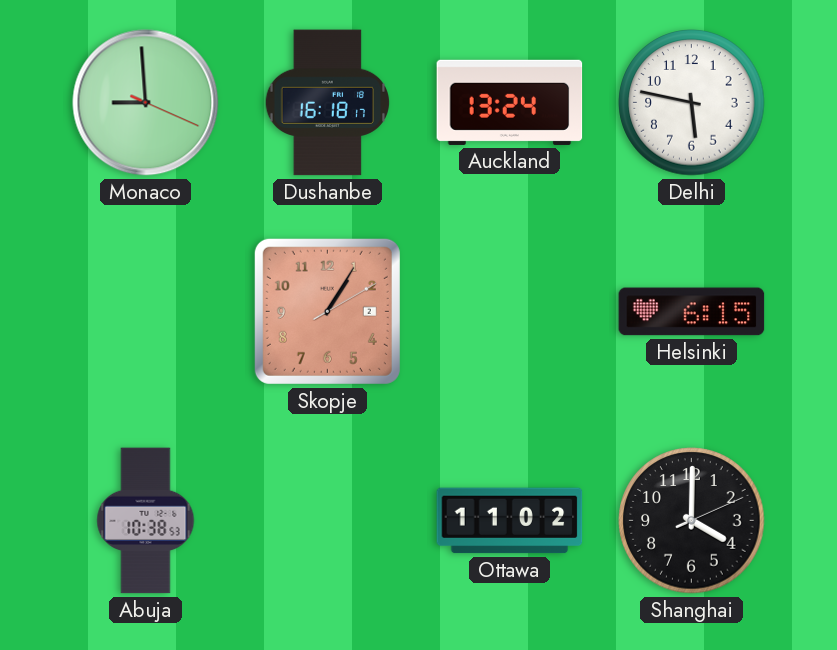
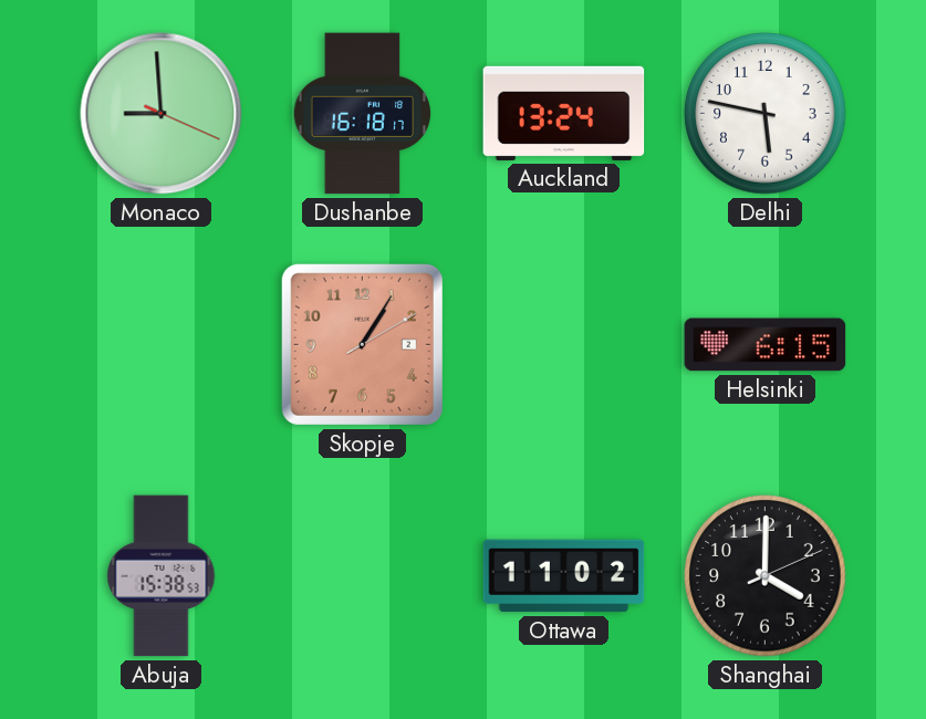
Abuja: 10:38 -> 15:38
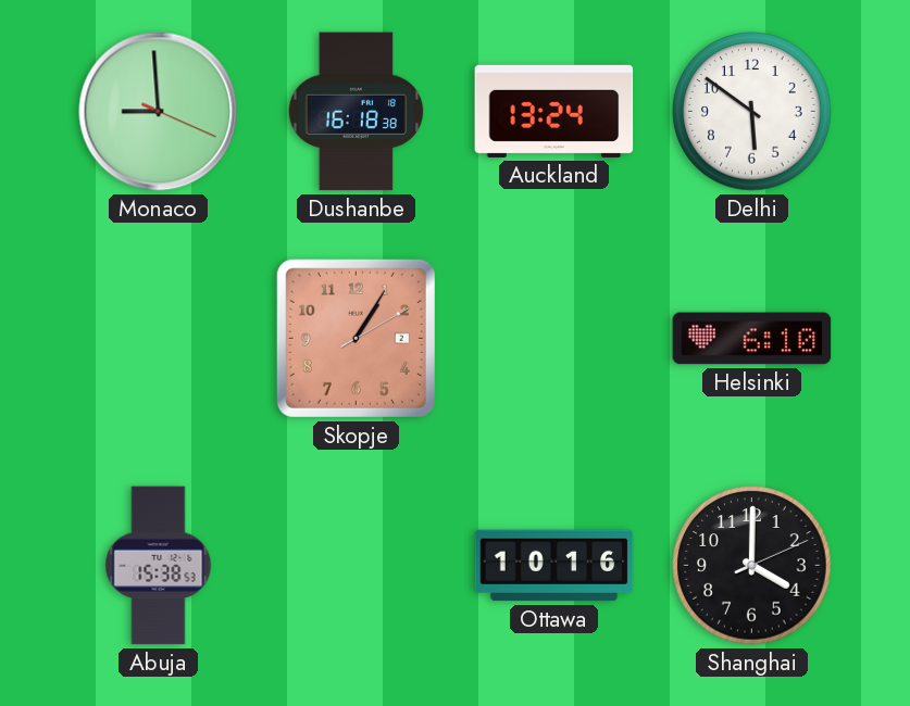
Dushanbe: 16:18:17 -> 16:18:38
Delhi: 5:47 -> 5:51
Helsinki: 6:15 -> 6:10
Ottawa: 11:02 -> 10:16
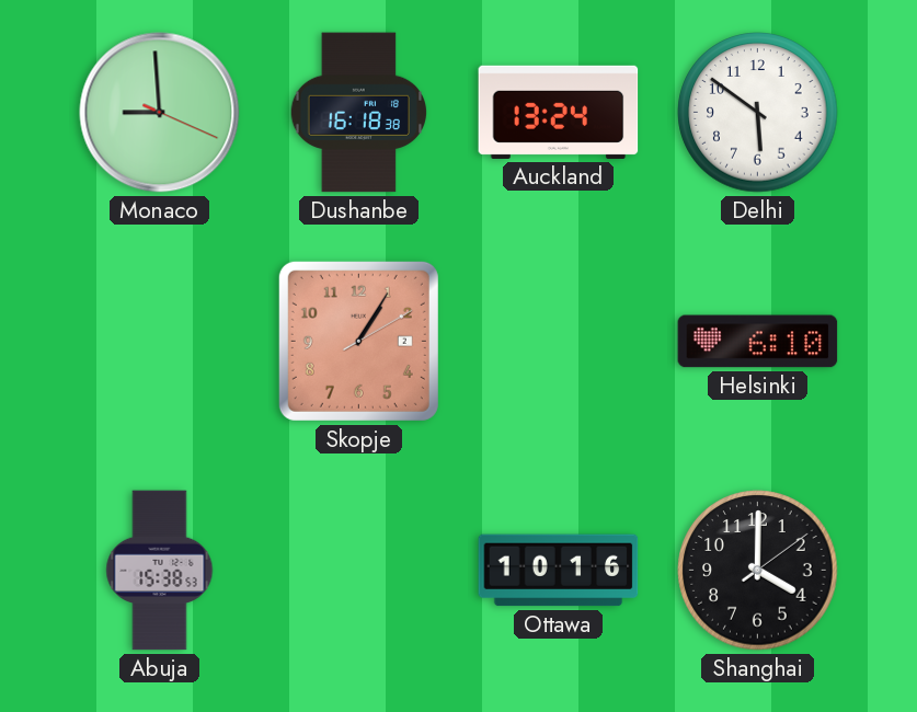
Shanghai: 4:00:11 -> 4:00:09
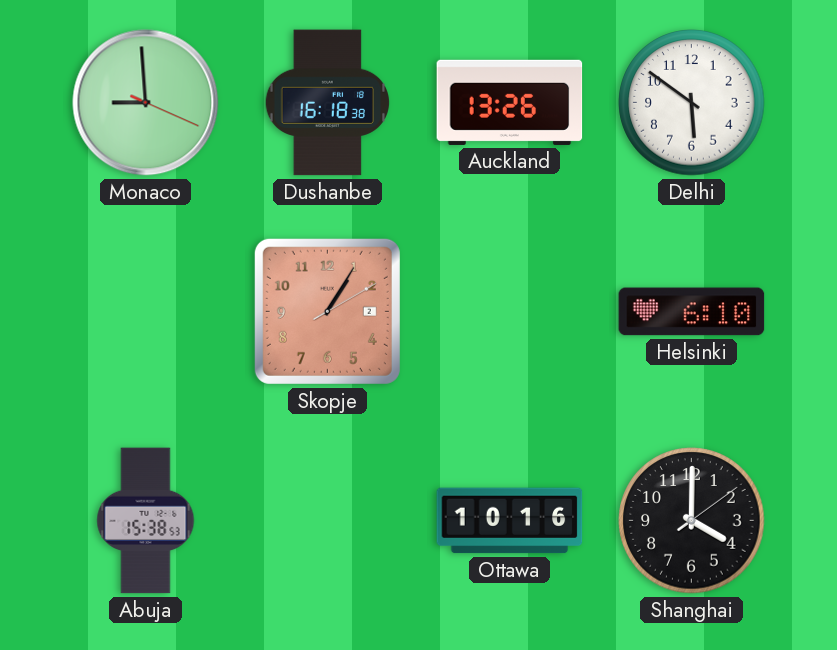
Auckland: 13:24 -> 13:26
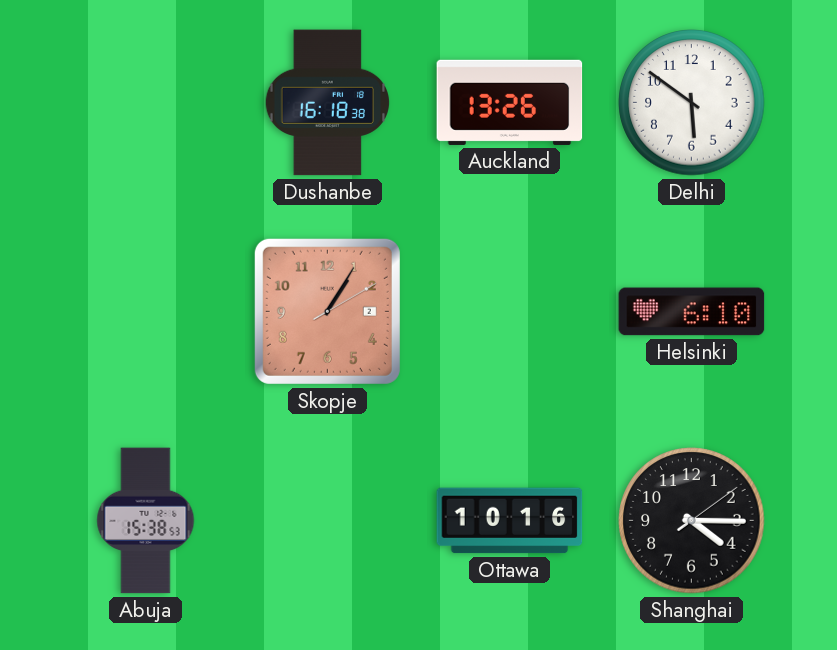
Monaco: 8:59 -> none
Shanghai: 4:00 -> 4:15
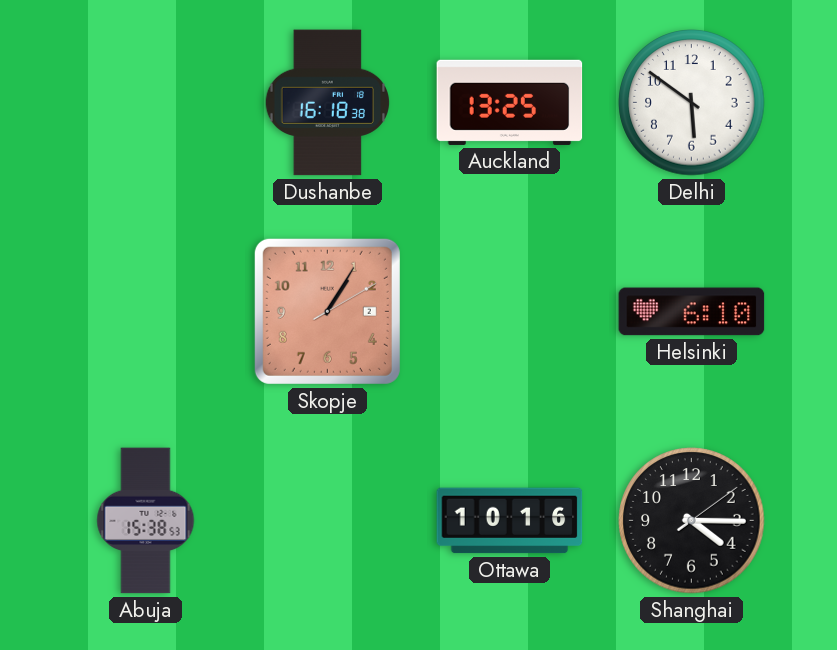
Auckland: 13:26 -> 13:25
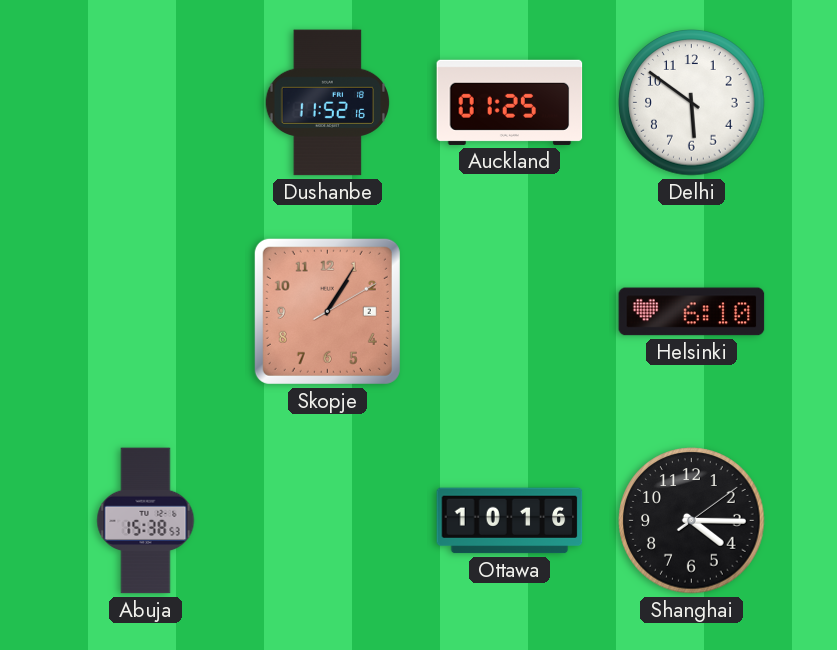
Dushanbe: 16:18 -> 11:52
Auckland: 13:25 -> 01:25
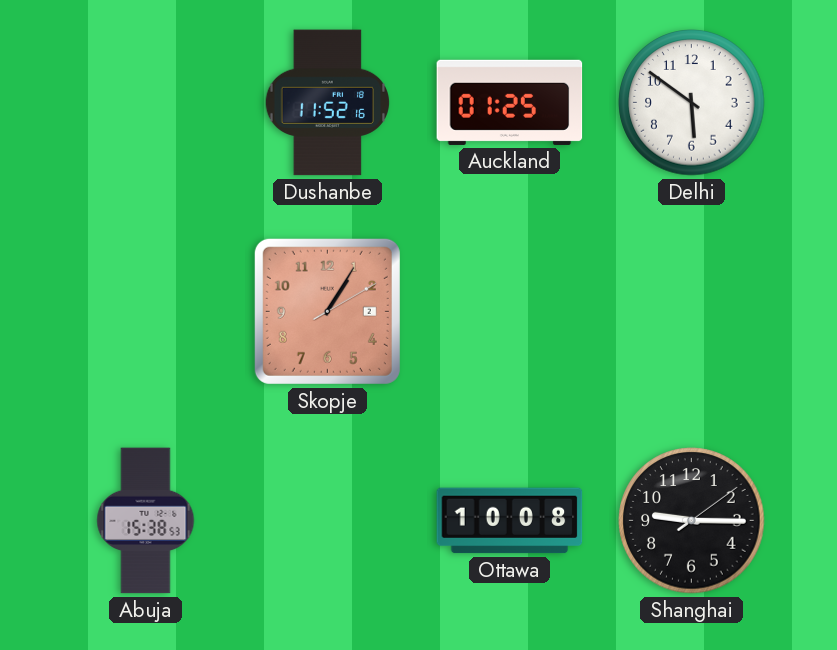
Helsinki: 6:10 -> none
Ottawa: 10:16 -> 10:08
Shanghai: 4:15 -> 9:15
